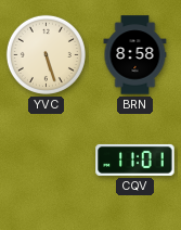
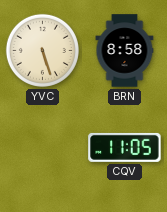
CQV: 11:01 -> 11:05
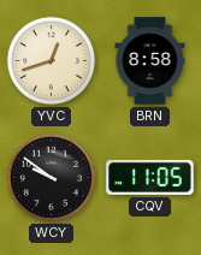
YVC: 5:27 -> 12:42
WCY: none -> 9:51
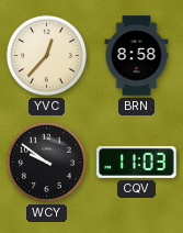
YVC: 12:42 -> 12:37
CQV: 11:05 -> 11:03
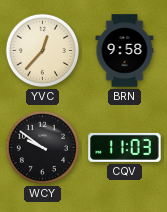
BRN: 8:58 -> 9:58
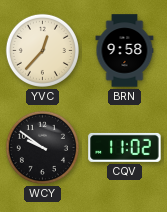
CQV: 11:03 -> 11:02
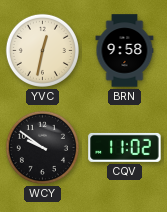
YVC: 12:37 -> 12:32
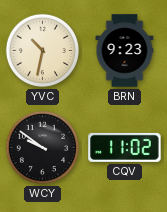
YVC: 12:32 -> 10:32
BRN: 9:58 -> 9:23
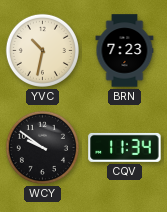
BRN: 9:23 -> 7:23
CQV: 11:02 -> 11:34
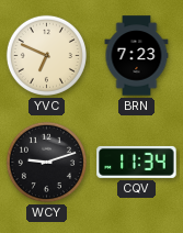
YVC: 10:32 -> 6:49
WCY: 9:51 -> 9:12
